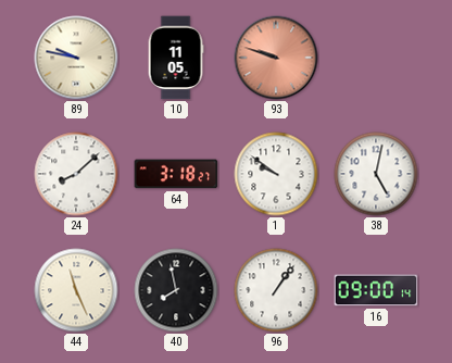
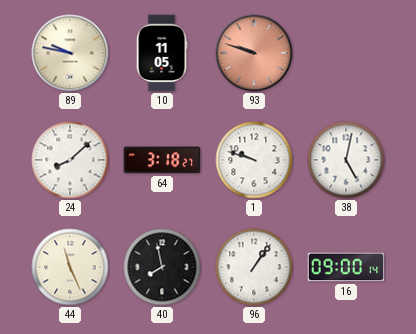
1: 9:51 -> 9:48
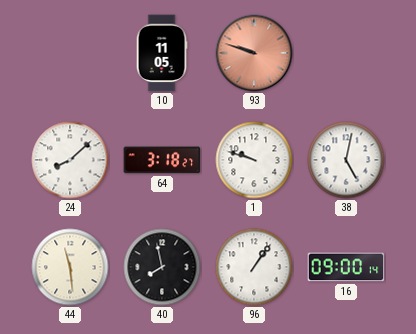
89: 9:47 -> none
44: 11:26 -> 11:29
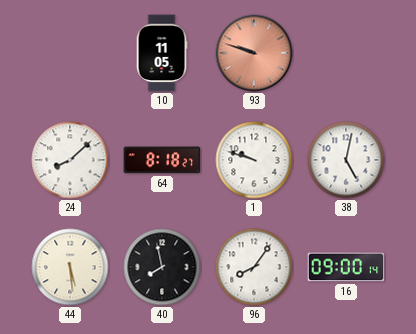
64: 3:18 -> 8:18
44: 11:29 -> 5:29
96: 1:06 -> 8:06
